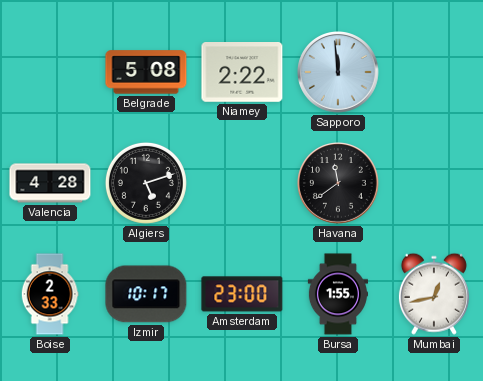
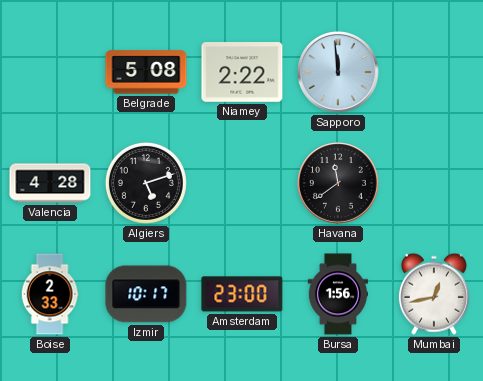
Bursa: 1:55 -> 1:56
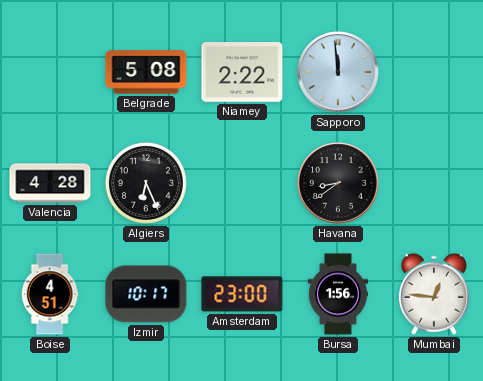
Algiers: 5:12 -> 6:26
Havana: 11:39 -> 8:39
Boise: 2:33 -> 4:51
Mumbai: 12:43 -> 12:46
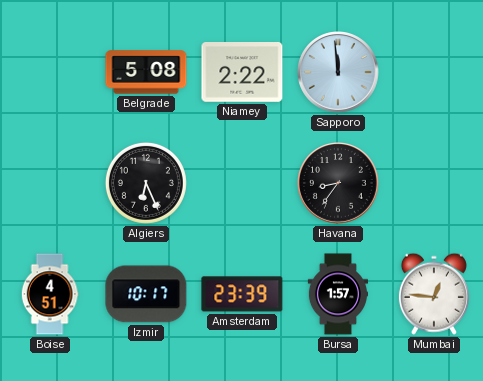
Valencia: 4:28 -> none
Havana: 8:39 -> 8:36
Amsterdam: 23:00 -> 23:39
Bursa: 1:56 -> 1:57
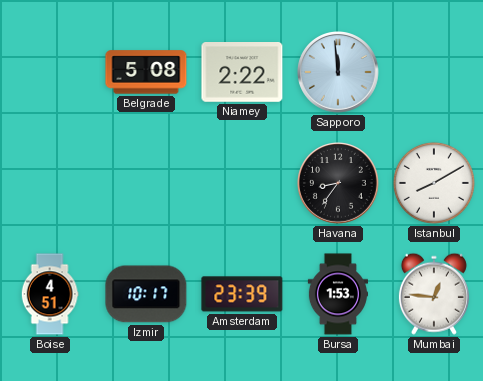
Algiers: 6:26 -> none
Istanbul: none -> 8:10
Bursa: 1:57 -> 1:53
